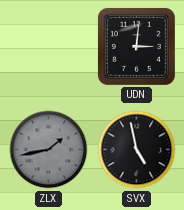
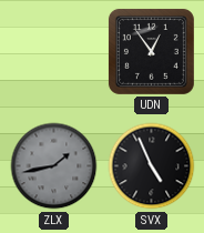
UDN: 3:01 -> 12:54
SVX: 4:58 -> 4:56
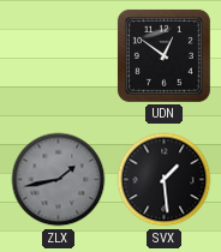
UDN: 12:54 -> 12:51
SVX: 4:56 -> 1:29
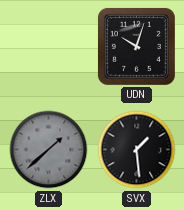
UDN: 12:51 -> 10:03
ZLX: 1:43 -> 1:38
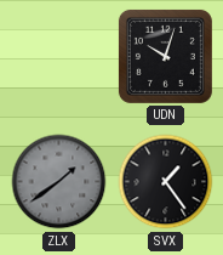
ZLX: 1:38 -> 1:39
SVX: 1:29 -> 1:24
